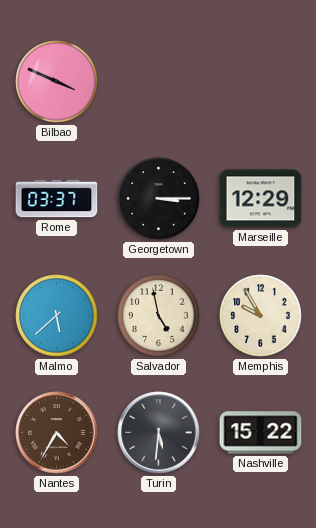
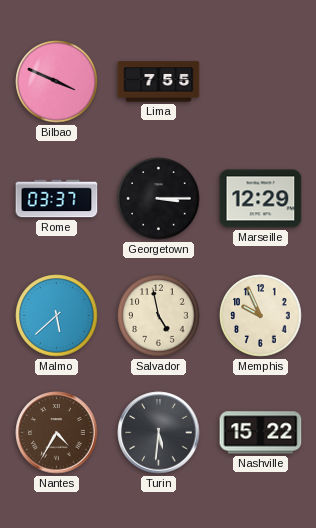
Lima: none -> 7:55
Memphis: 9:55 -> 9:56
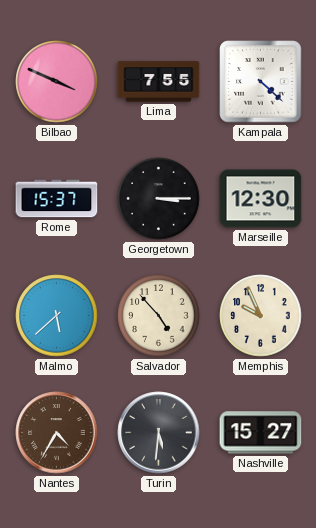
Kampala: none -> 4:22
Rome: 03:37 -> 15:37
Marseille: 12:29 -> 12:30
Salvador: 4:58 -> 4:53
Nashville: 15:22 -> 15:27
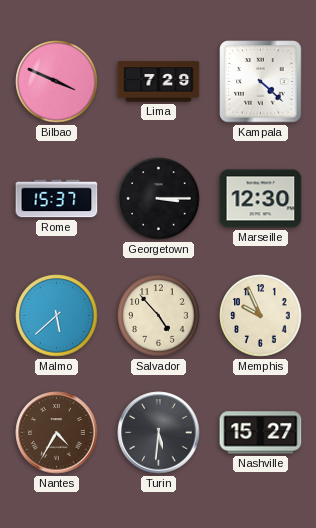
Lima: 7:55 -> 7:29
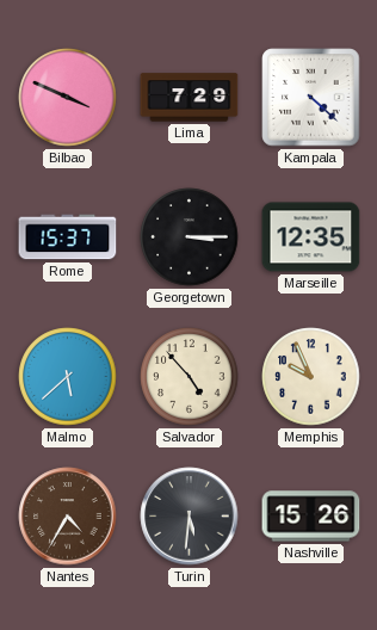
Marseille: 12:30 -> 12:35
Nashville: 15:27 -> 15:26
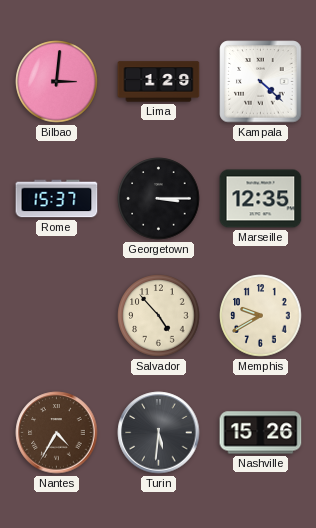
Bilbao: 3:49 -> 3:01
Lima: 7:29 -> 1:29
Malmo: 5:38 -> none
Memphis: 9:56 -> 9:40
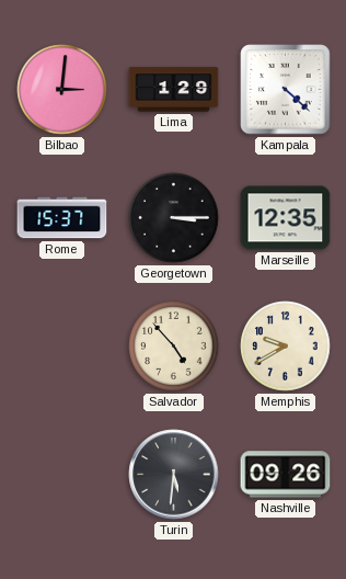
Nantes: 4:35 -> none
Nashville: 15:26 -> 09:26
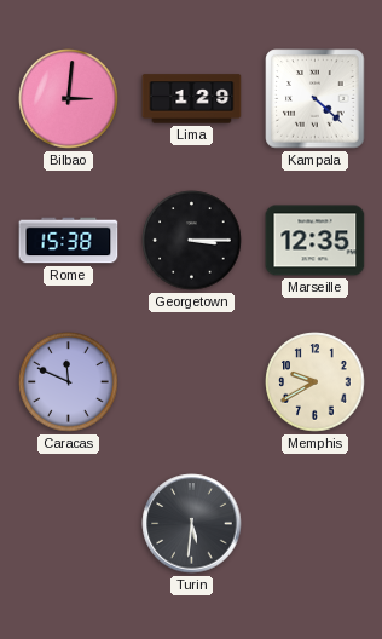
Rome: 15:37 -> 15:38
Caracas: none -> 11:49
Salvador: 4:53 -> none
Nashville: 09:26 -> none
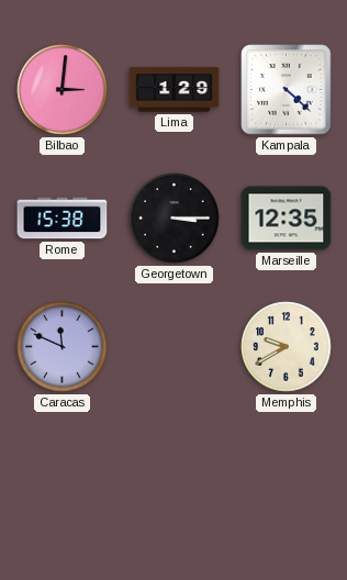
Turin: 5:31 -> none
